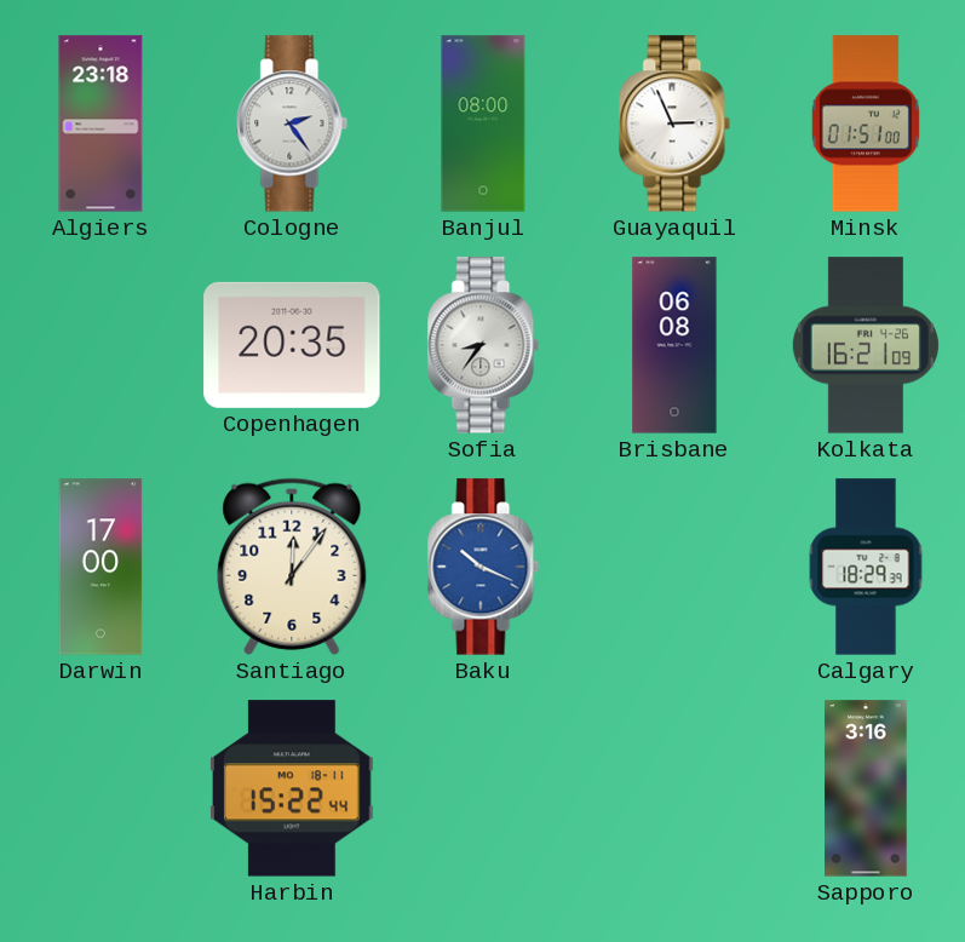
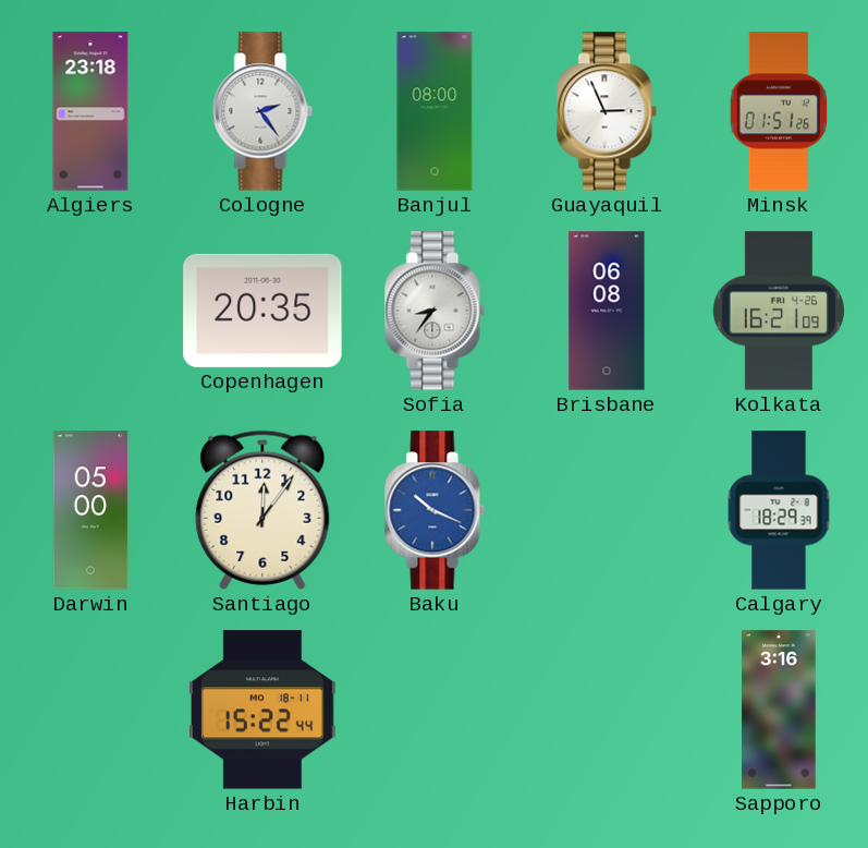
Minsk: 01:51:00 -> 01:51:26
Darwin: 17:00 -> 05:00
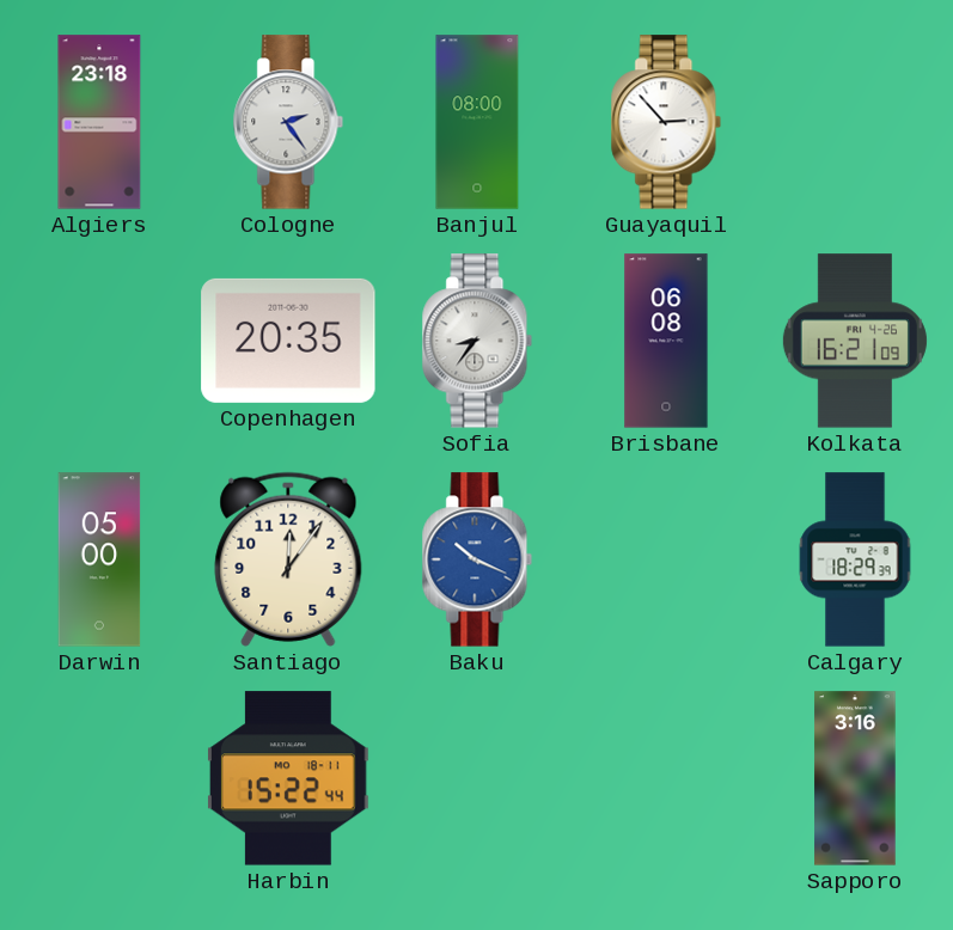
Guayaquil: 2:56 -> 2:53
Minsk: 01:51 -> none
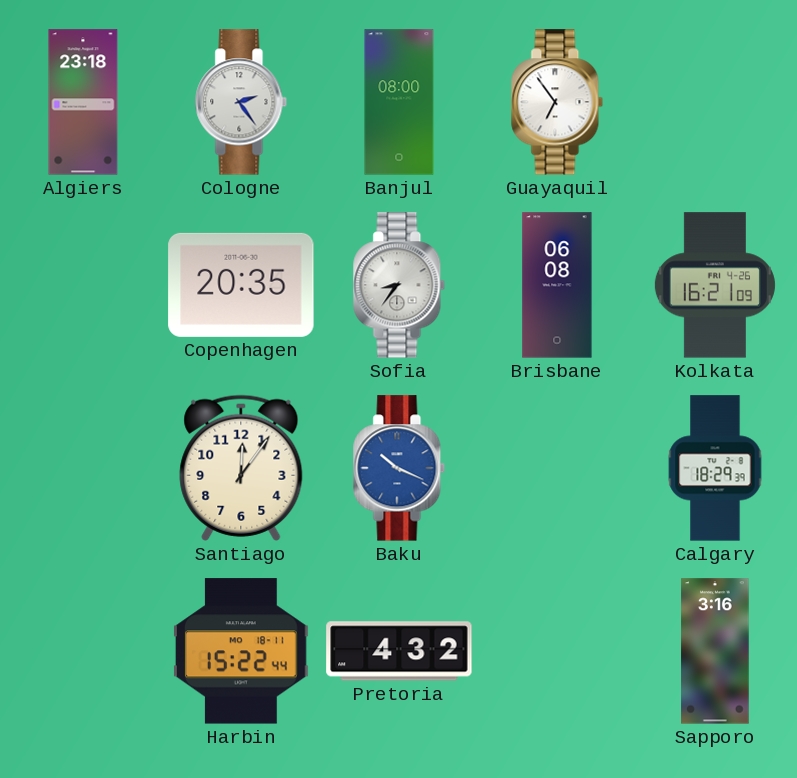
Guayaquil: 2:53 -> 6:54
Darwin: 05:00 -> none
Pretoria: none -> 4:32
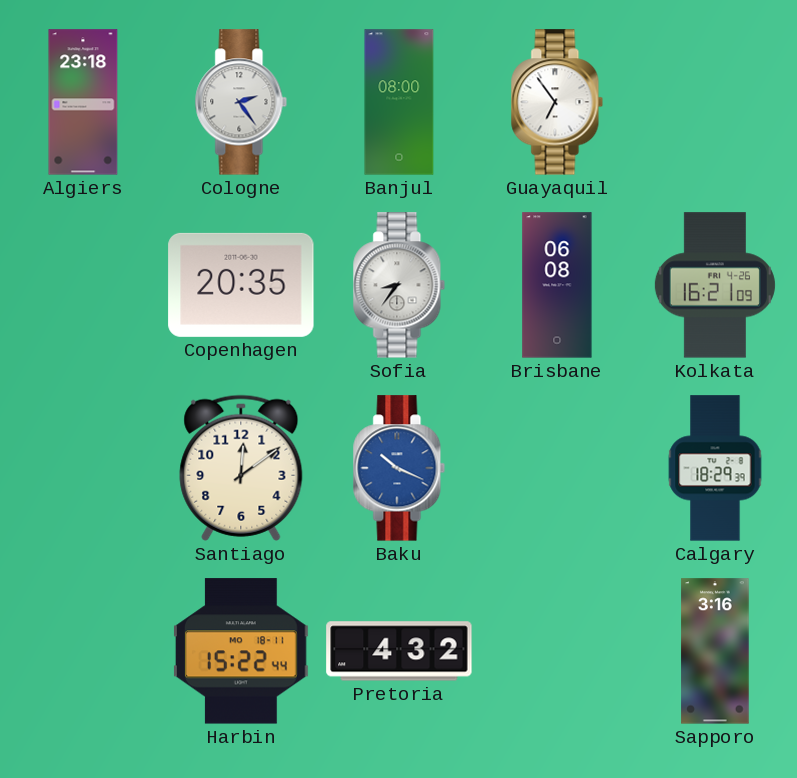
Santiago: 12:06 -> 12:09
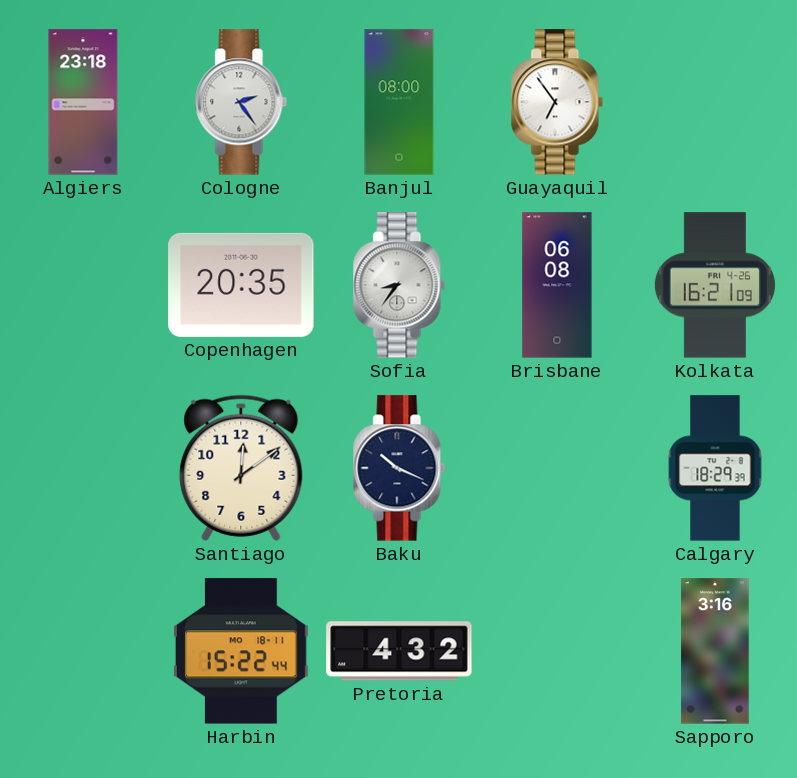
Baku dial: blue -> navy
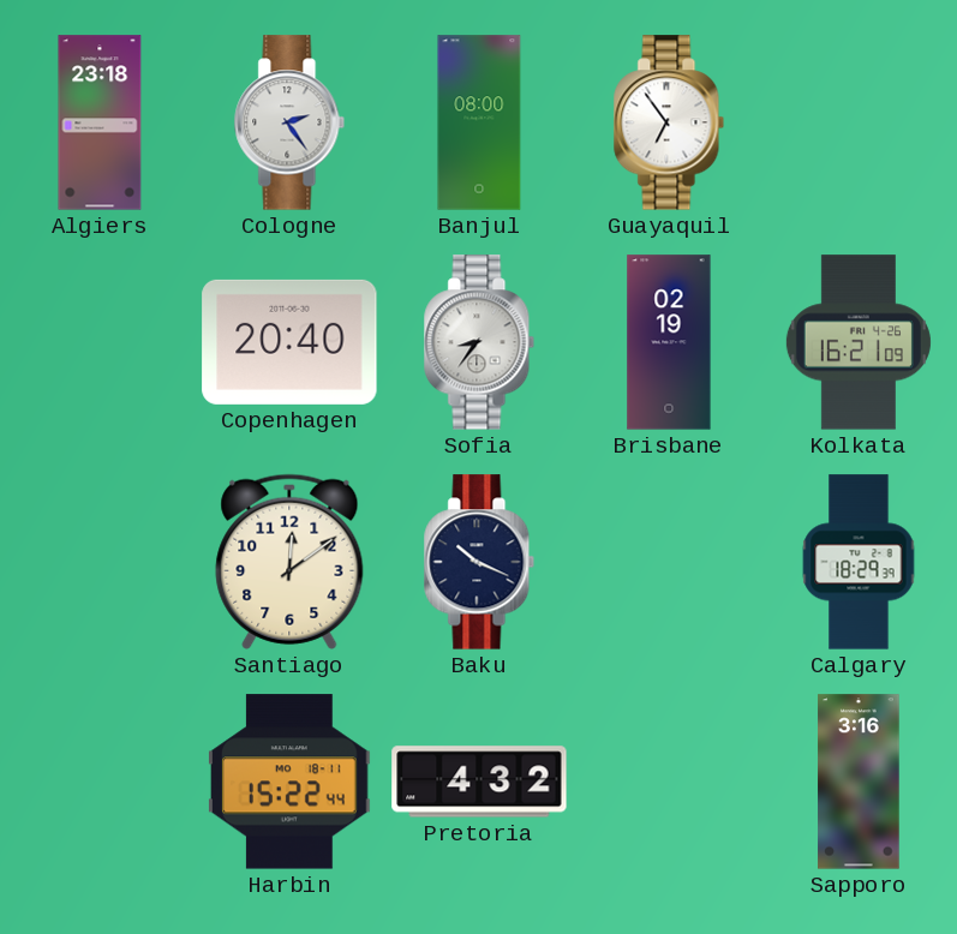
Copenhagen: 20:35 -> 20:40
Brisbane: 06:08 -> 02:19
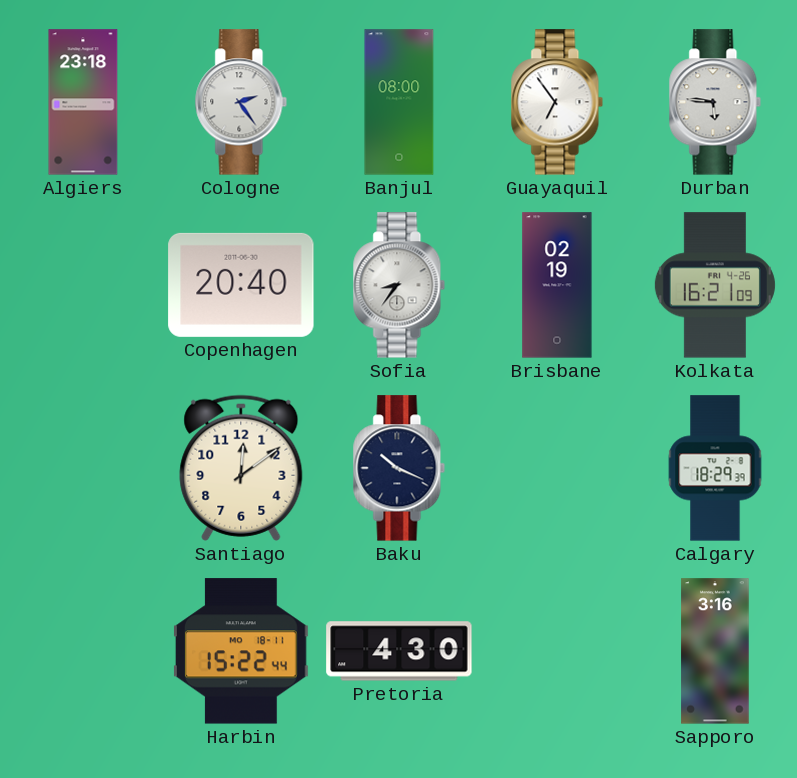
Durban: none -> 5:46
Pretoria: 4:32 -> 4:30
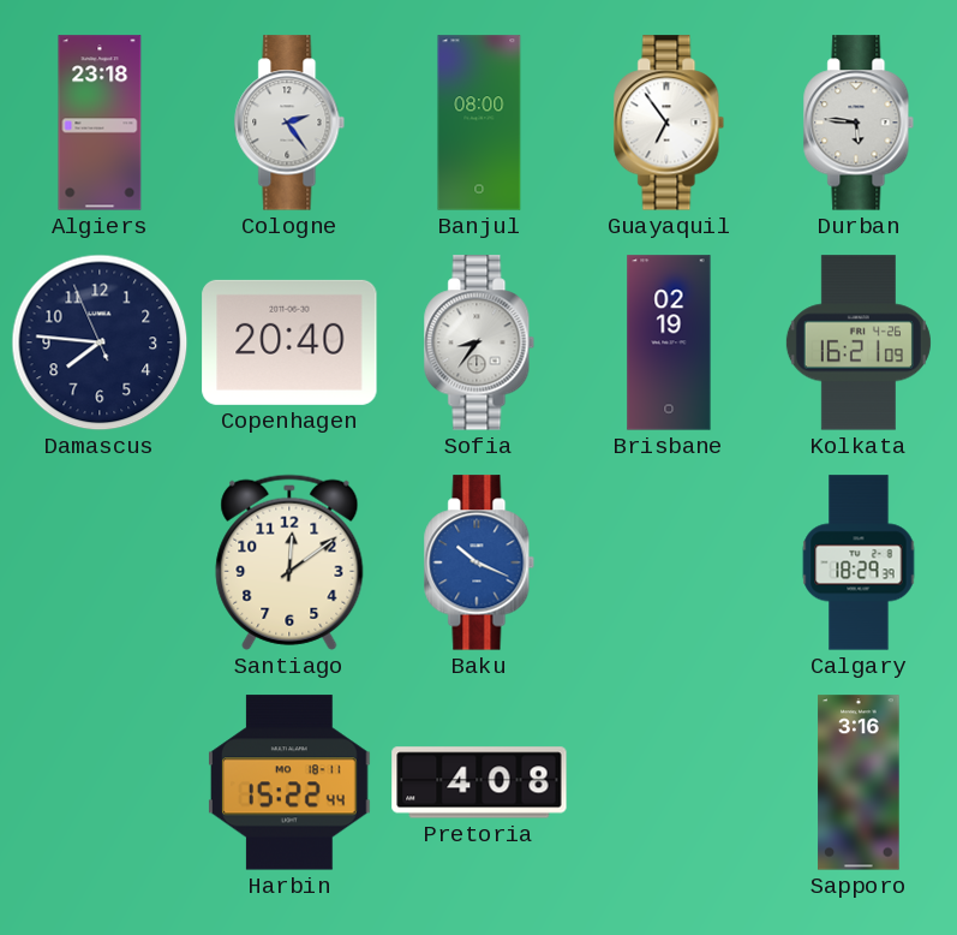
Damascus: none -> 7:45
Baku dial: navy -> blue
Pretoria: 4:30 -> 4:08
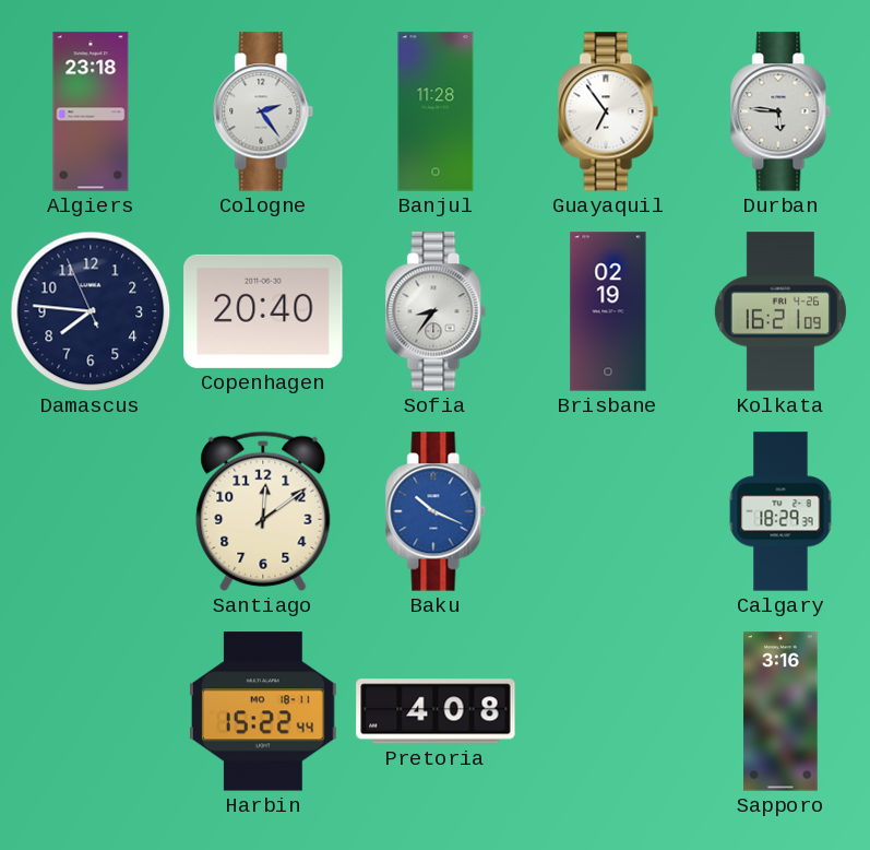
Banjul: 08:00 -> 11:28
